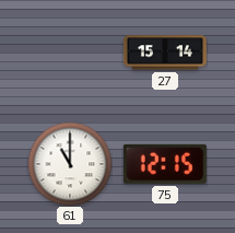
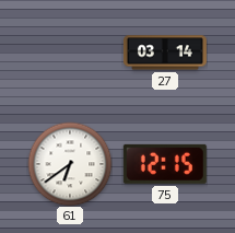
27: 15:14 -> 03:14
61: 11:00 -> 6:39
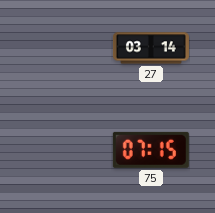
61: 6:39 -> none
75: 12:15 -> 07:15
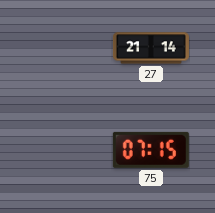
27: 03:14 -> 21:14
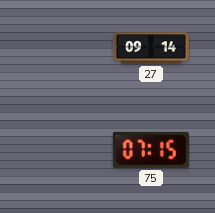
27: 21:14 -> 09:14
